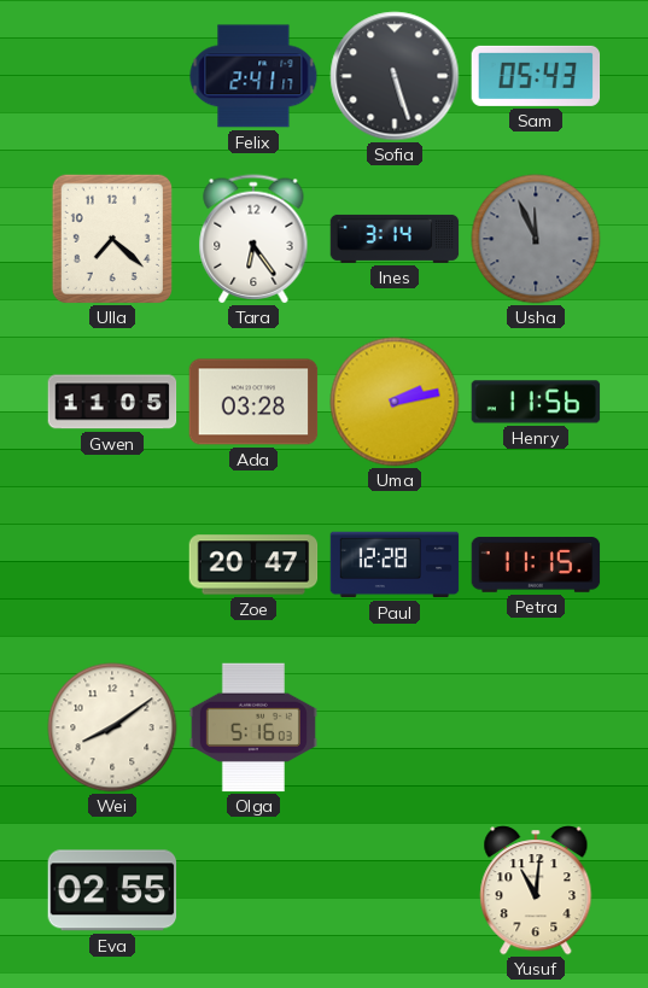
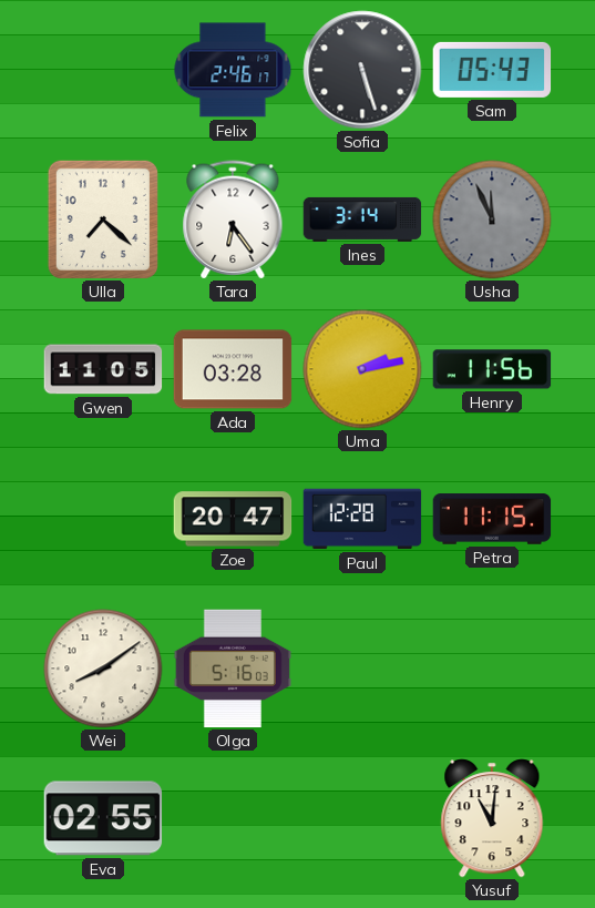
Felix: 2:41 -> 2:46
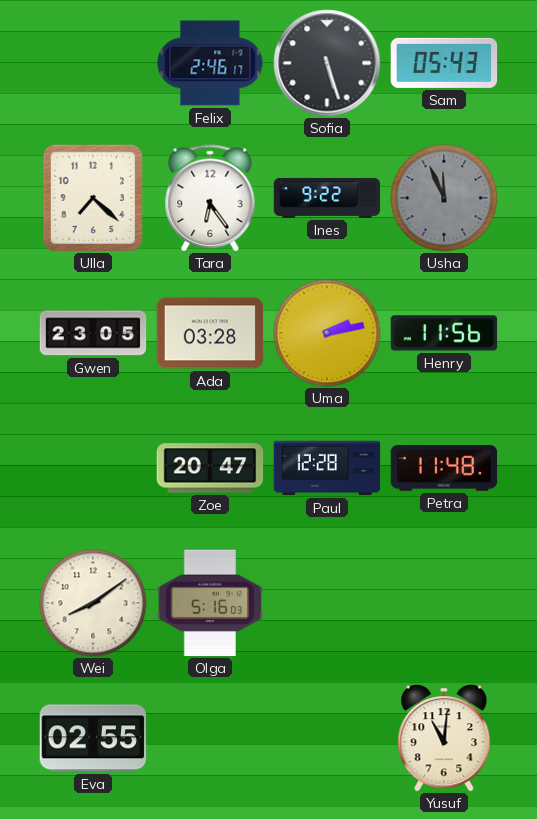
Ines: 3:14 -> 9:22
Gwen: 11:05 -> 23:05
Petra: 11:15 -> 11:48
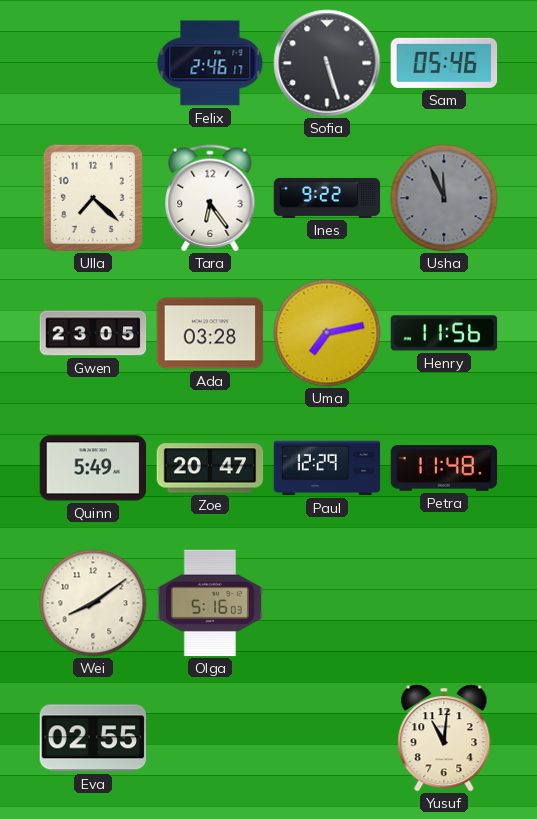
Sam: 05:43 -> 05:46
Uma: 2:13 -> 7:13
Quinn: none -> 5:49
Paul: 12:28 -> 12:29
